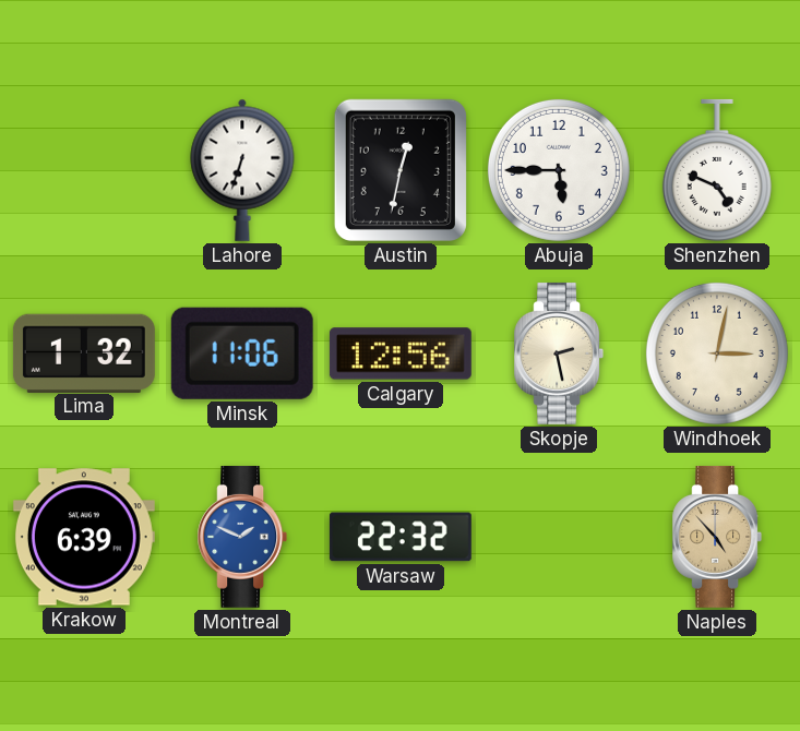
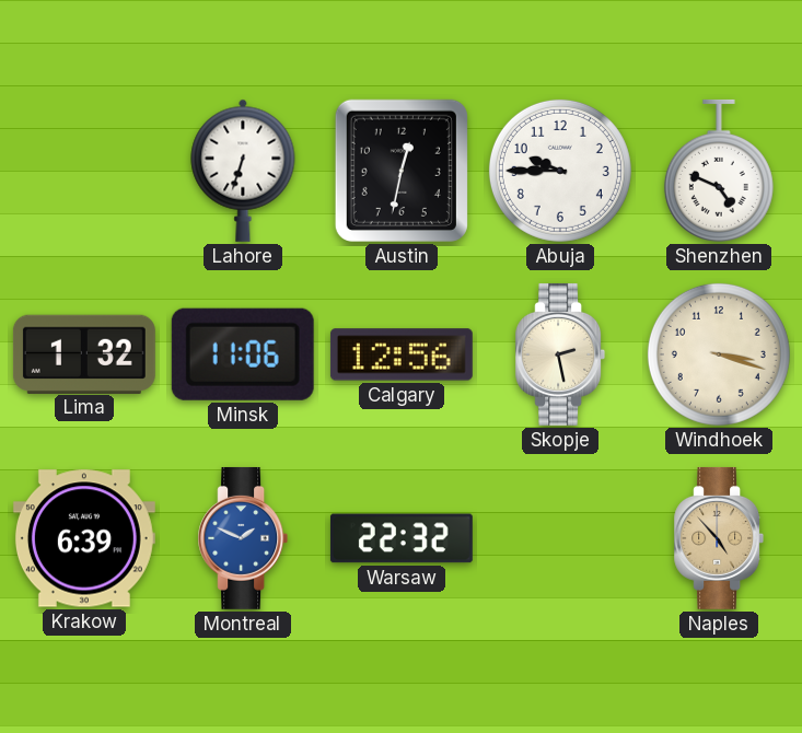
Abuja: 5:45 -> 9:45
Windhoek: 3:02 -> 3:18
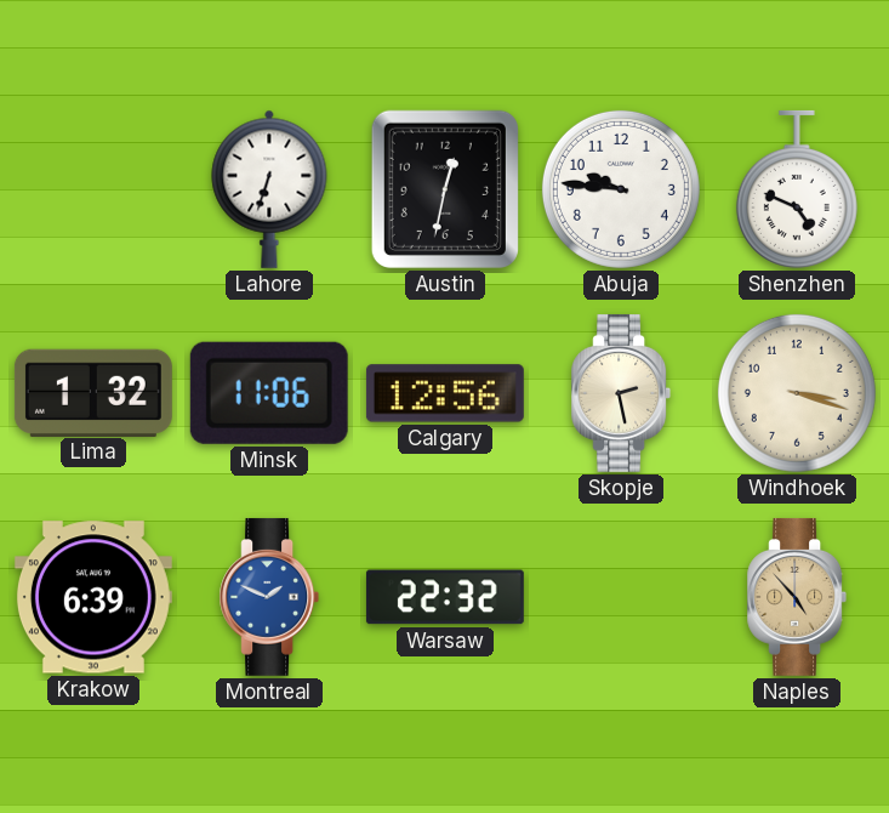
Abuja: 9:45 -> 9:46
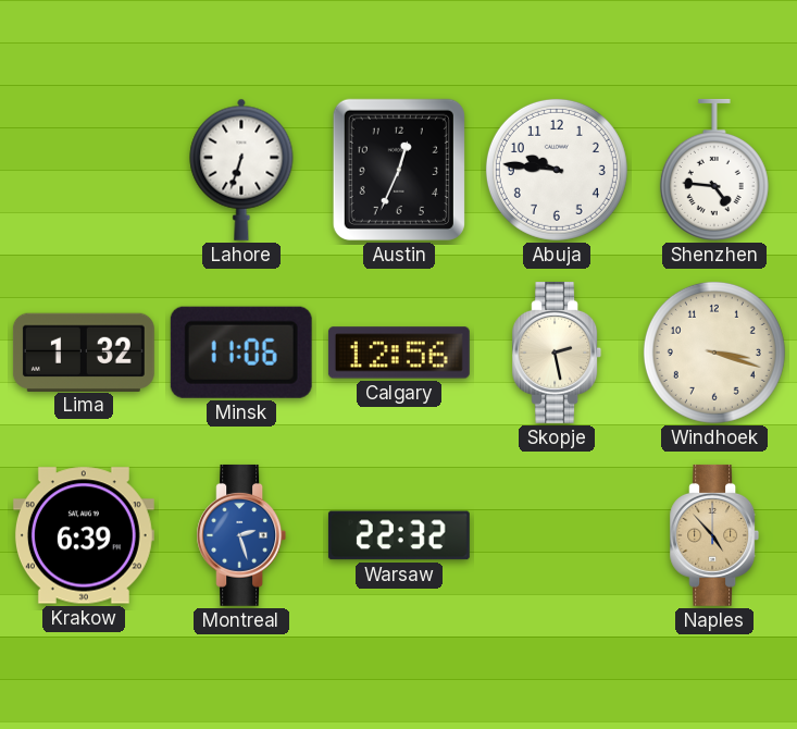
Austin: 12:32 -> 12:34
Shenzhen: 4:49 -> 4:46
Montreal: 1:49 -> 2:27
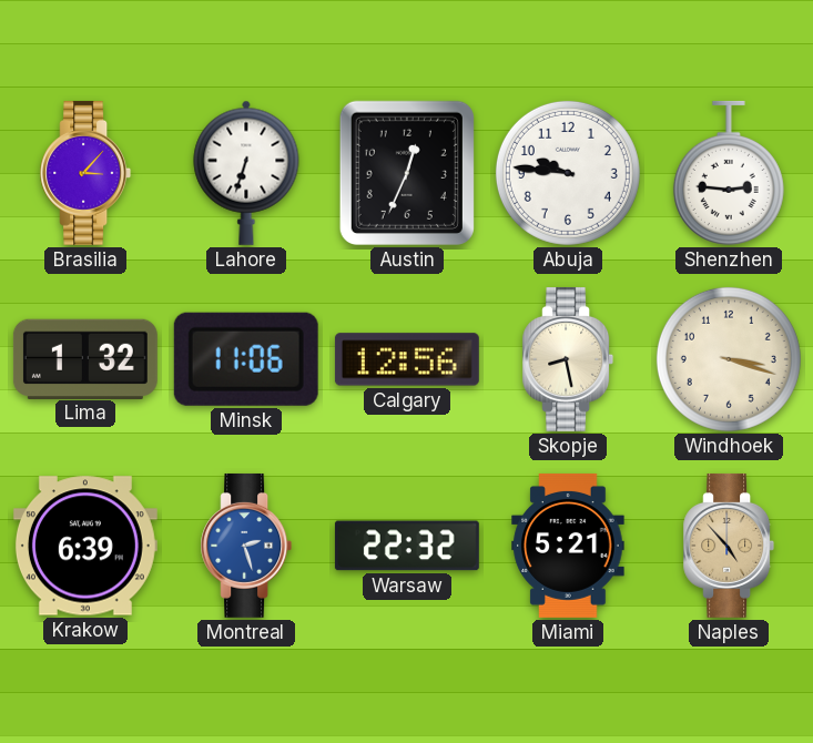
Brasilia: none -> 3:07
Shenzhen: 4:46 -> 2:46
Skopje: 2:28 -> 8:28
Miami: none -> 5:21
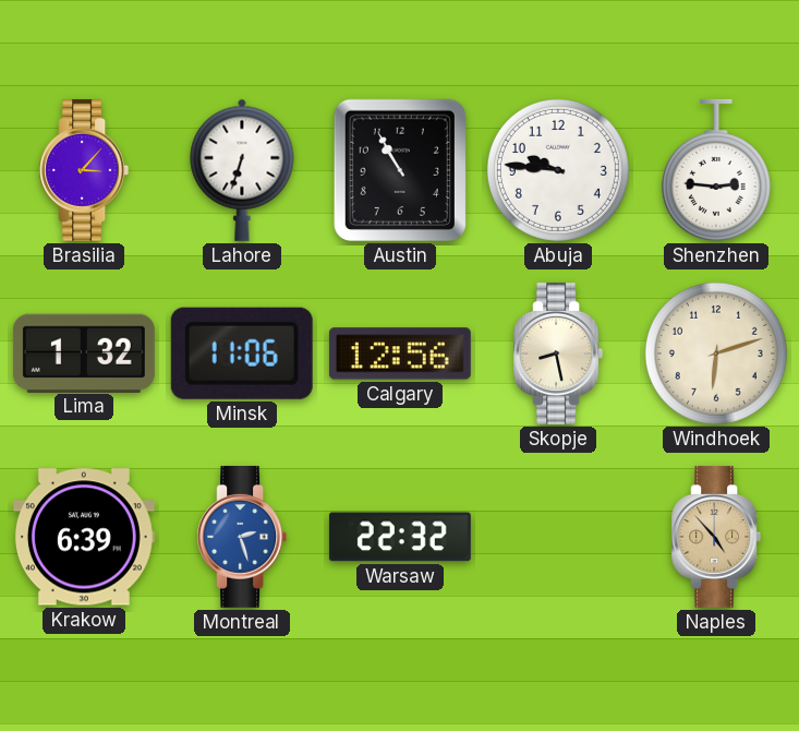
Austin: 12:34 -> 10:55
Windhoek: 3:18 -> 6:12
Miami: 5:21 -> none
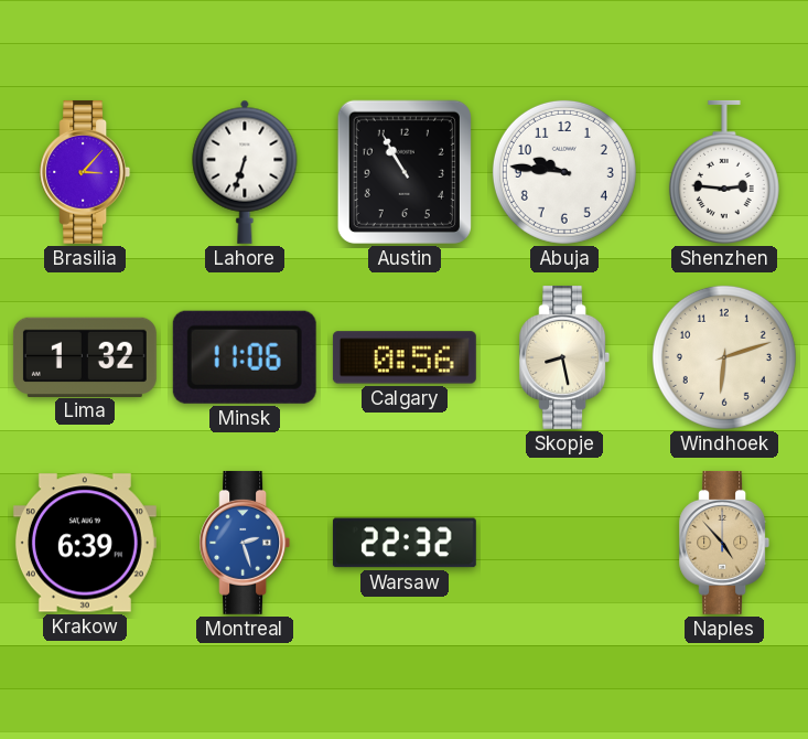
Calgary: 12:56 -> 0:56
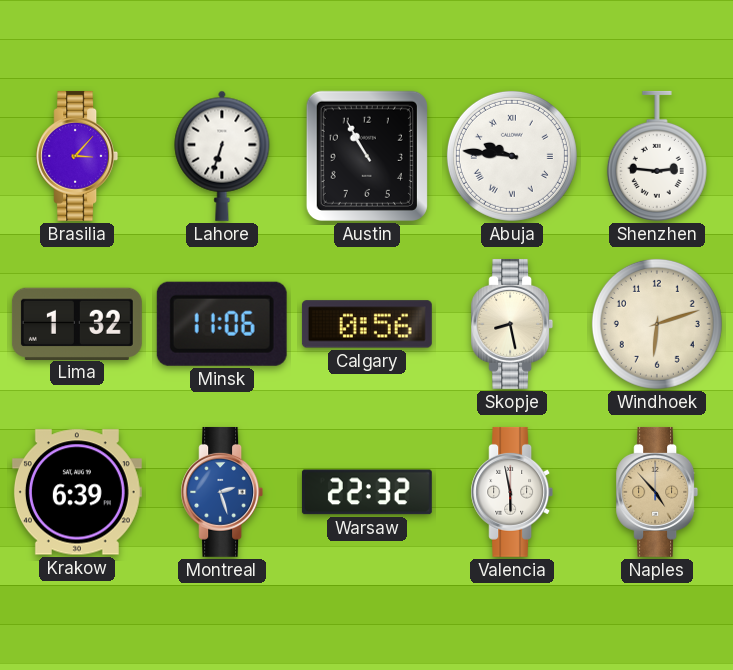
Abuja numerals: Arabic -> Roman
Valencia: none -> 5:58
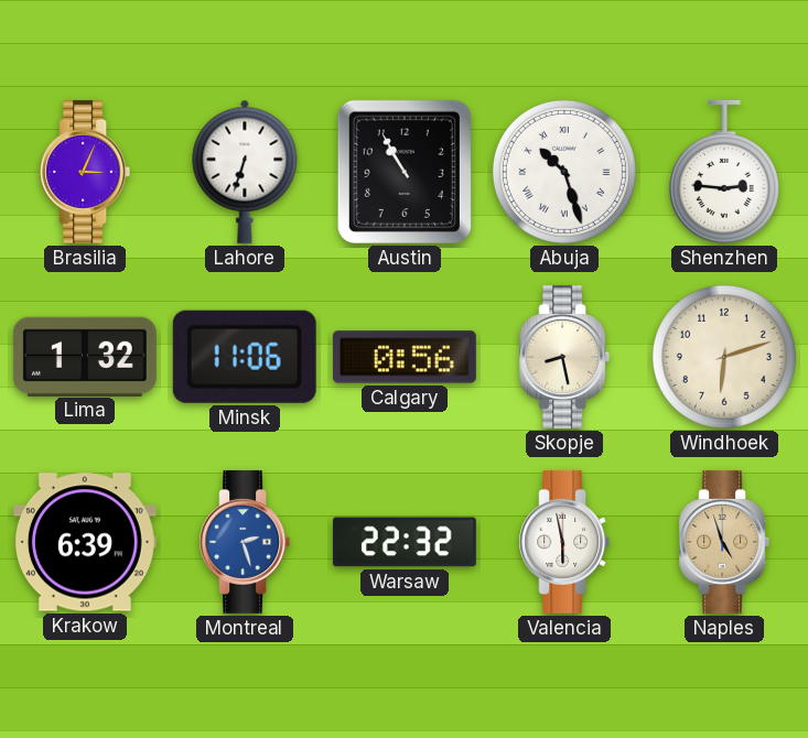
Brasilia: 3:07 -> 3:04
Abuja: 9:46 -> 10:27
Naples: 4:53 -> 4:57
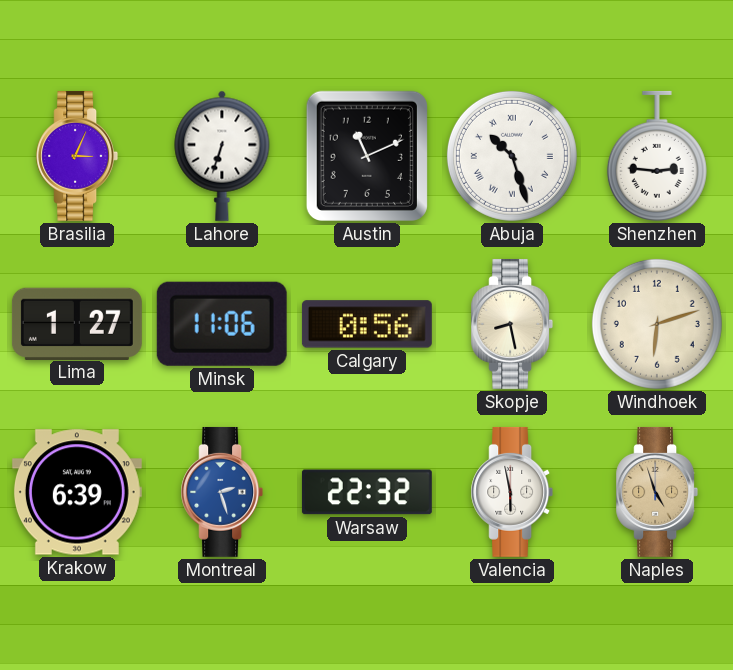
Austin: 10:55 -> 11:11
Lima: 1:32 -> 1:27
